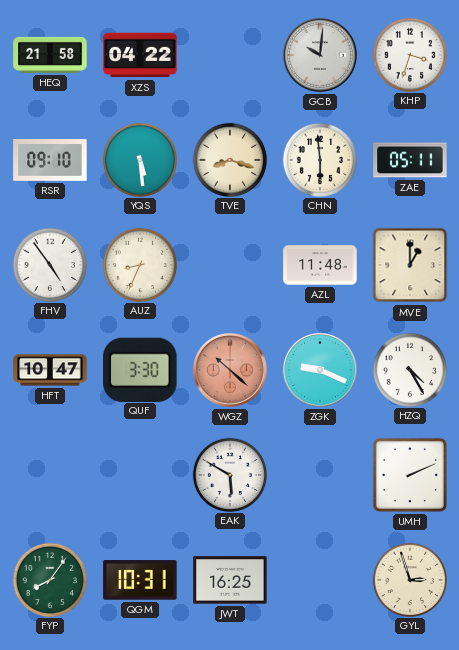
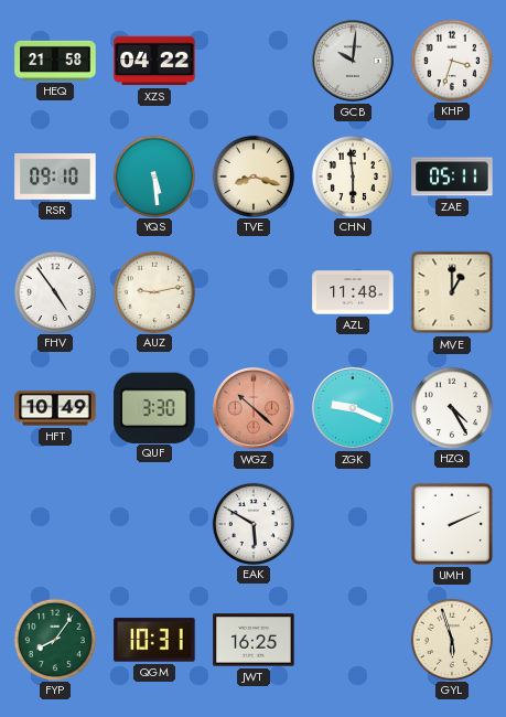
AUZ: 8:34 -> 9:13
HFT: 10:47 -> 10:49
GYL: 2:57 -> 5:57
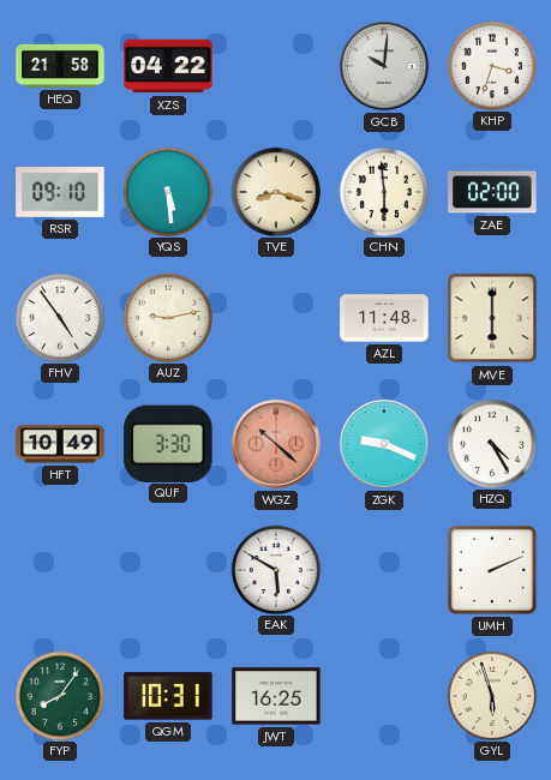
ZAE: 05:11 -> 02:00
MVE: 1:00 -> 6:00
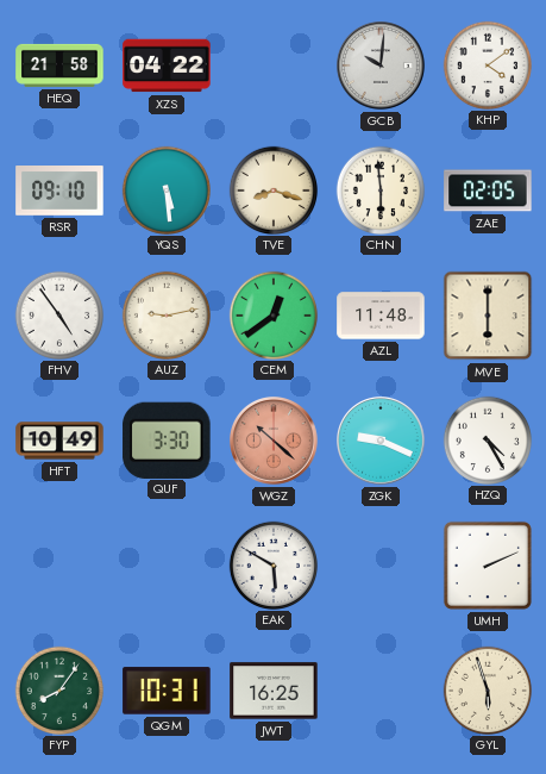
KHP: 3:33 -> 4:09
ZAE: 02:00 -> 02:05
CEM: none -> 12:39
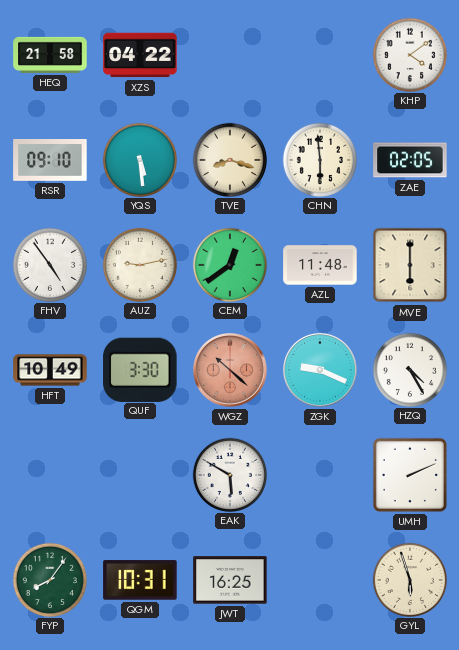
GCB: 10:01 -> none
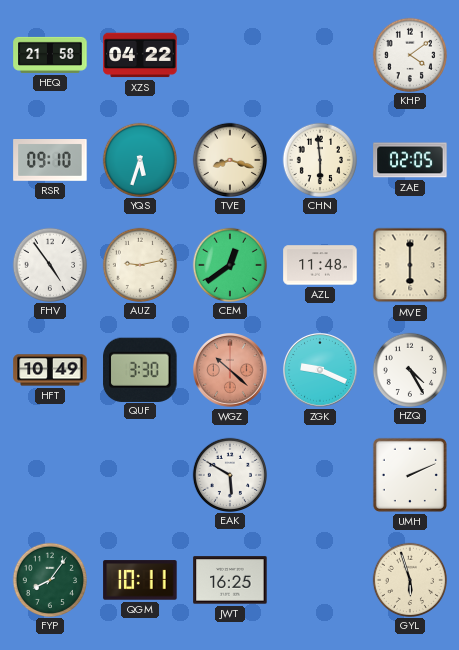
YQS: 5:29 -> 5:33
QGM: 10:31 -> 10:11
